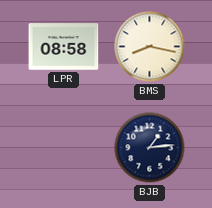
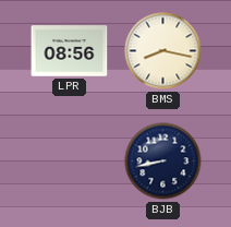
LPR: 08:58 -> 08:56
BJB: 1:14 -> 8:43
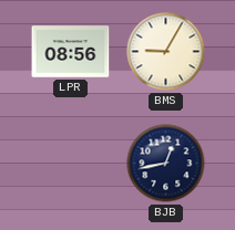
BMS: 8:17 -> 9:05
BJB: 8:43 -> 12:43
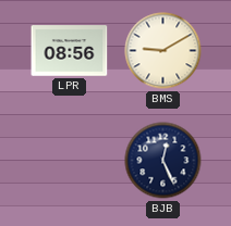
BMS: 9:05 -> 9:10
BJB: 12:43 -> 12:26
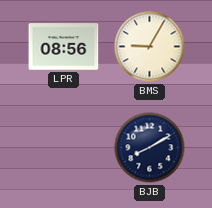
BMS: 9:10 -> 9:05
BJB: 12:26 -> 8:10
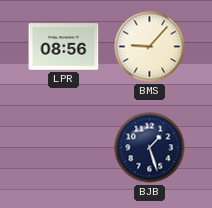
BMS: 9:05 -> 9:07
BJB: 8:10 -> 1:27
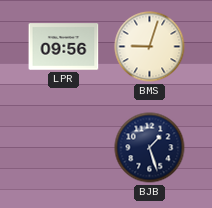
LPR: 08:56 -> 09:56
BMS: 9:07 -> 9:03
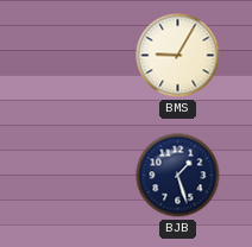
LPR: 09:56 -> none
BMS: 9:03 -> 9:05
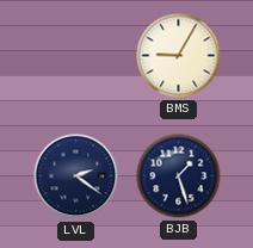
LVL: none -> 2:21
